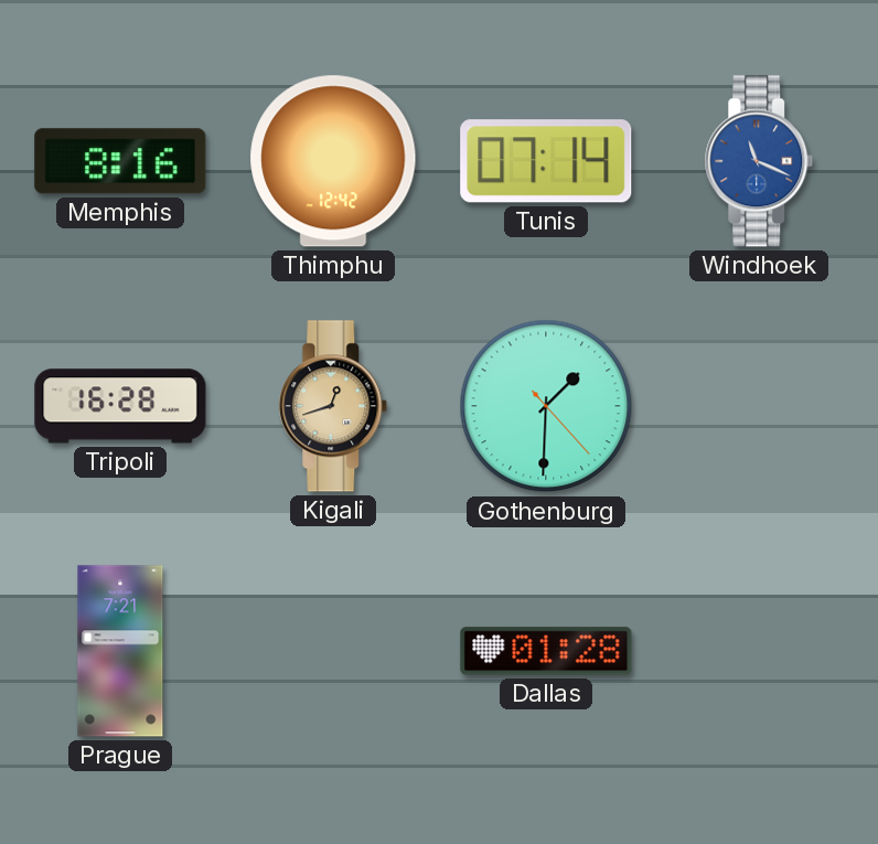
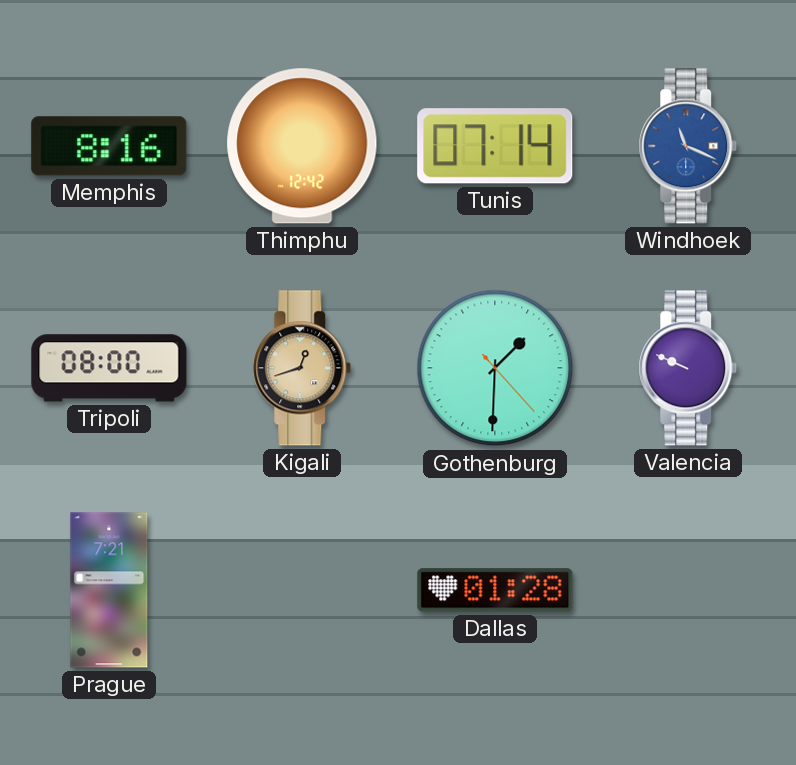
Tripoli: 16:28 -> 08:00
Valencia: none -> 9:49
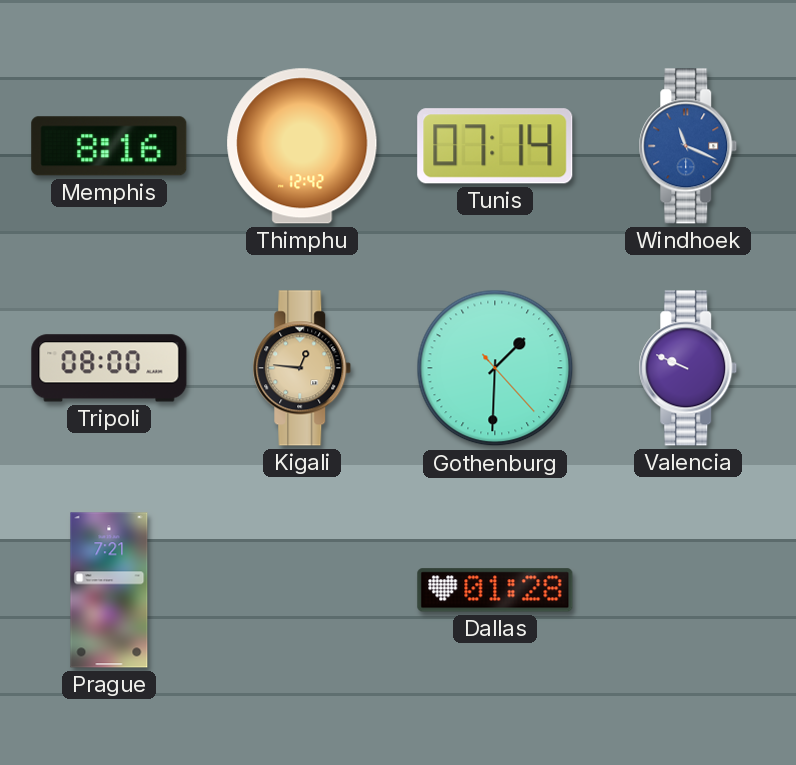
Kigali: 12:42 -> 12:46
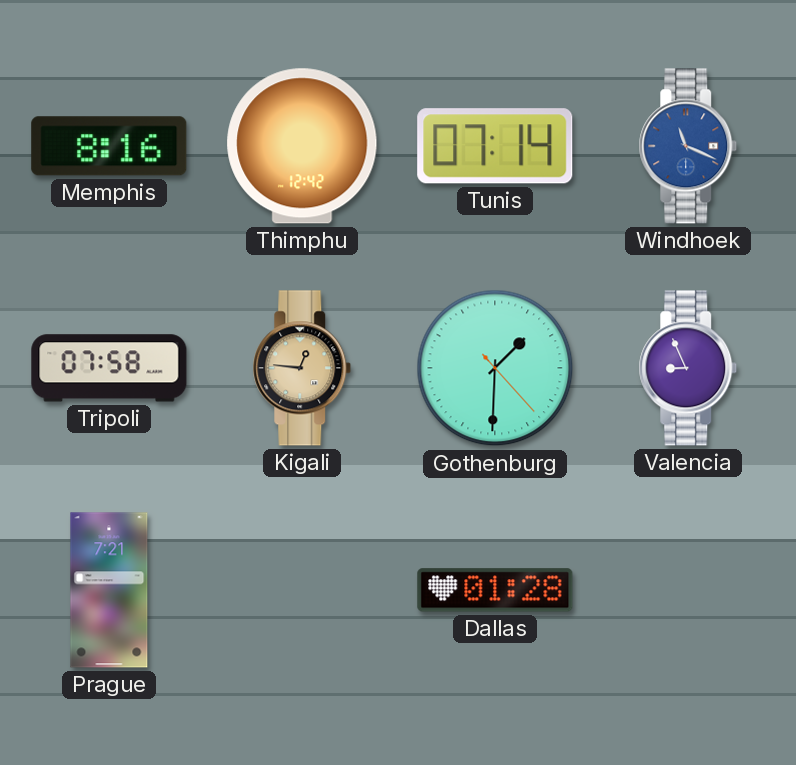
Tripoli: 08:00 -> 07:58
Valencia: 9:49 -> 8:56
